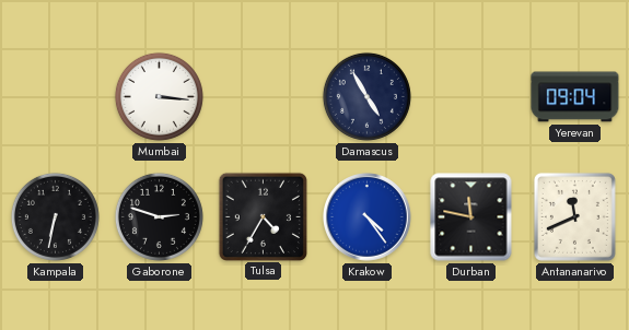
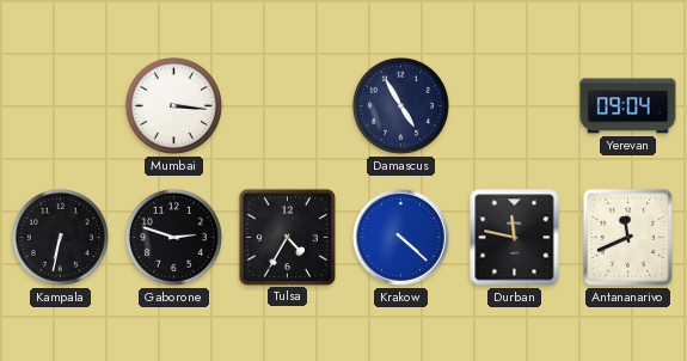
Krakow: 4:24 -> 4:22
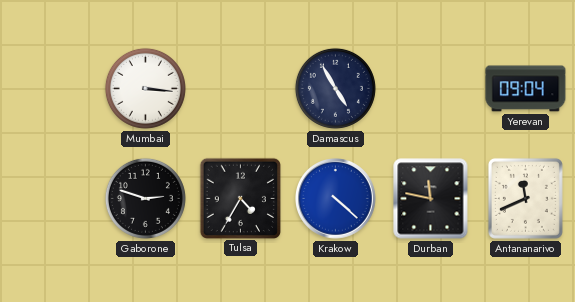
Kampala: 6:32 -> none
